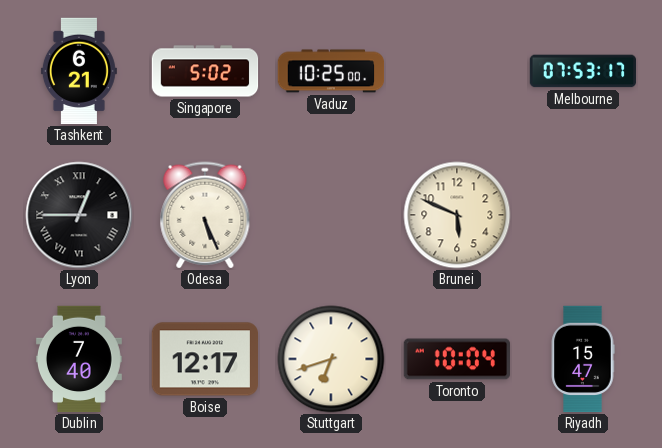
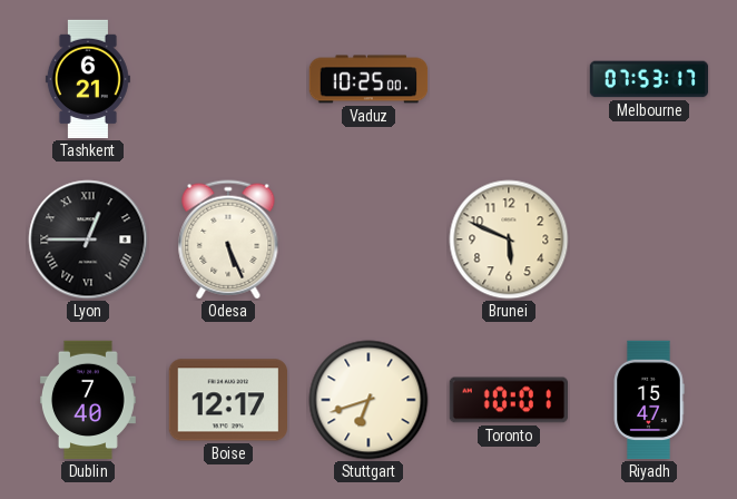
Singapore: 5:02 -> none
Toronto: 10:04 -> 10:01
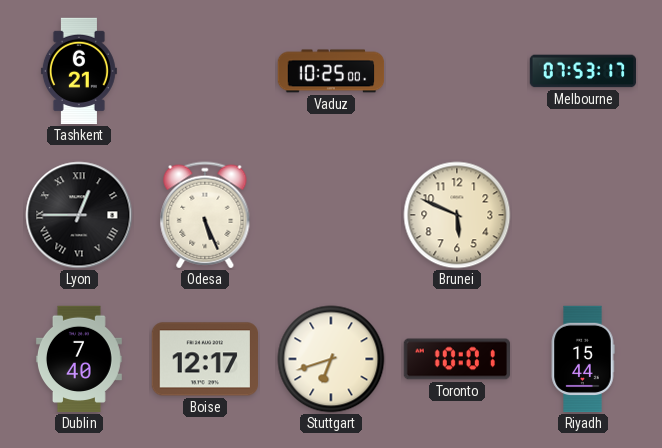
Riyadh: 15:47 -> 15:44
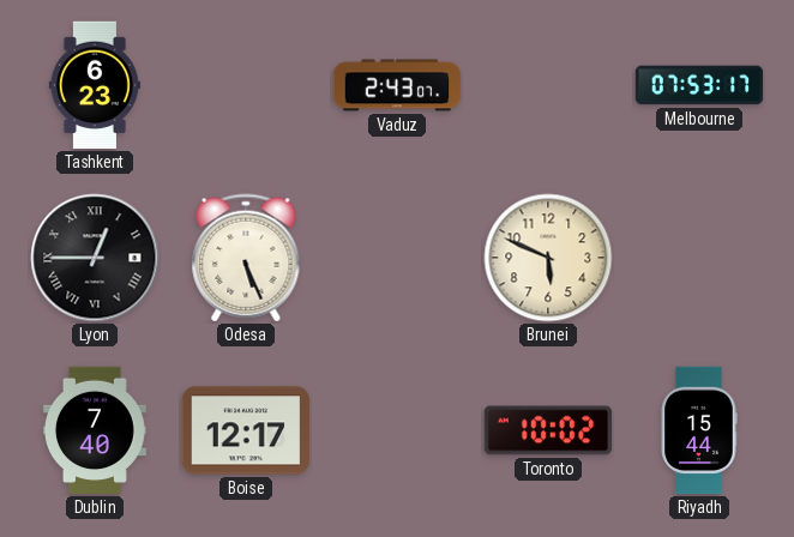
Tashkent: 6:21 -> 6:23
Vaduz: 10:25 -> 2:43
Stuttgart: 6:42 -> none
Toronto: 10:01 -> 10:02
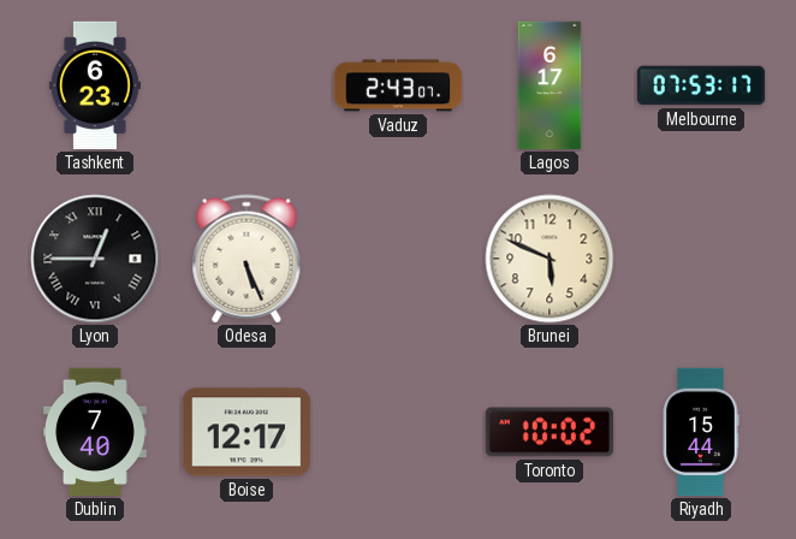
Lagos: none -> 6:17
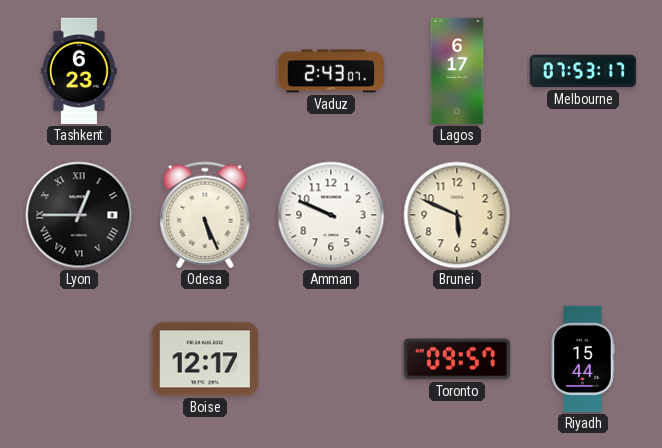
Amman: none -> 9:49
Dublin: 7:40 -> none
Toronto: 10:02 -> 09:57
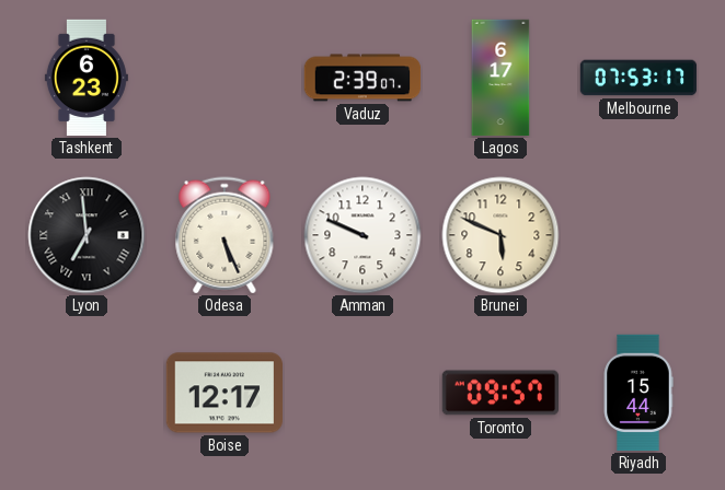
Vaduz: 2:43 -> 2:39
Lyon: 12:45 -> 6:59
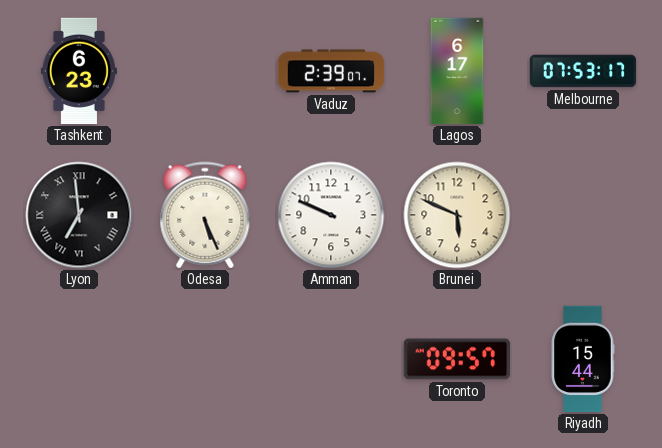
Boise: 12:17 -> none
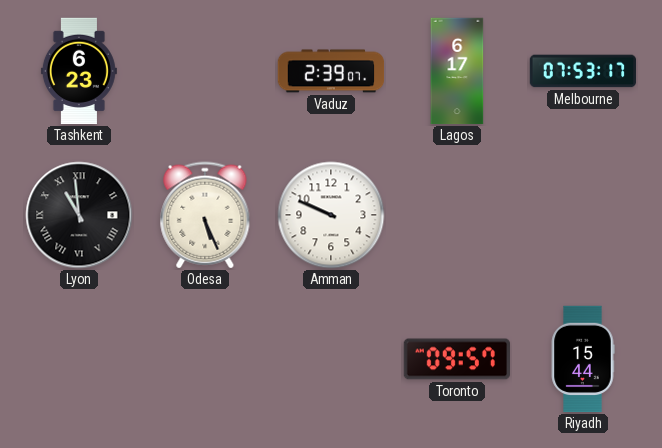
Lyon: 6:59 -> 10:59
Brunei: 5:49 -> none
